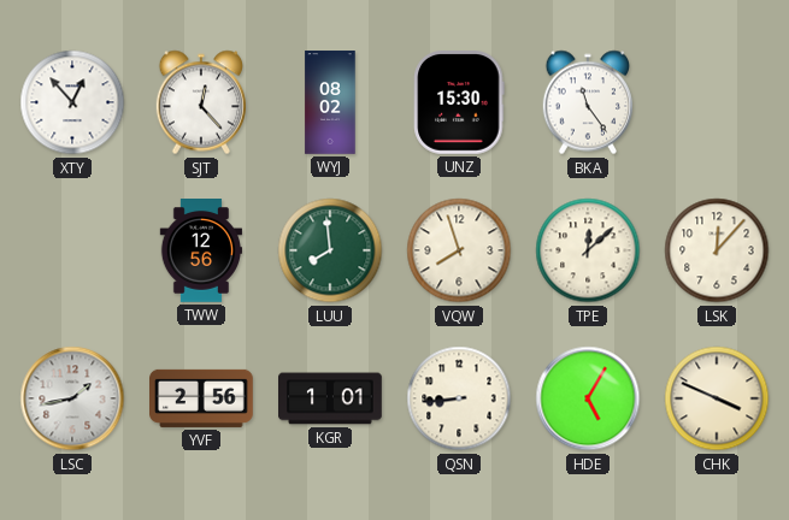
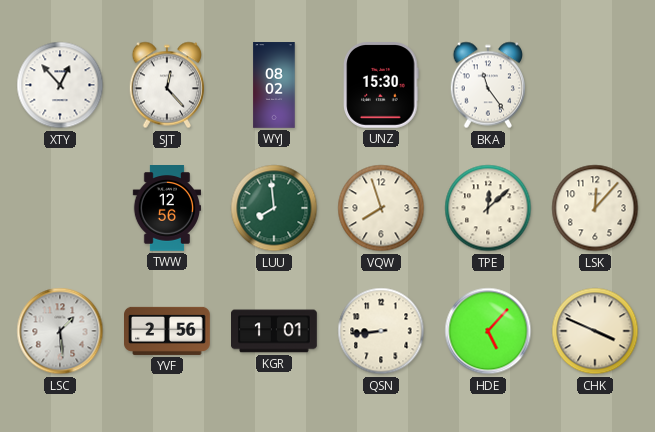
LSC: 1:43 -> 1:29
HDE: 5:05 -> 5:07
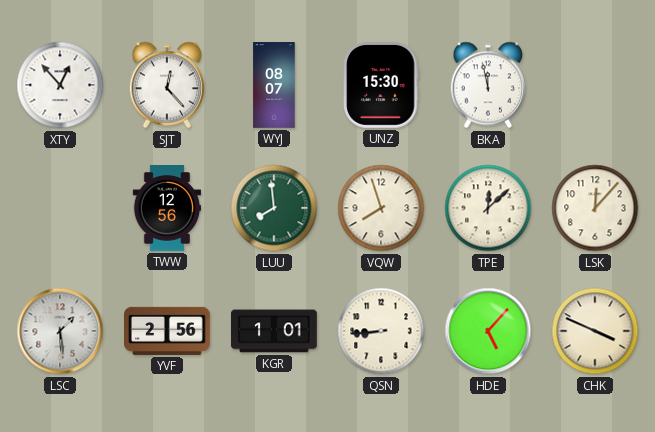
WYJ: 08:02 -> 08:07
BKA: 11:24 -> 11:58
